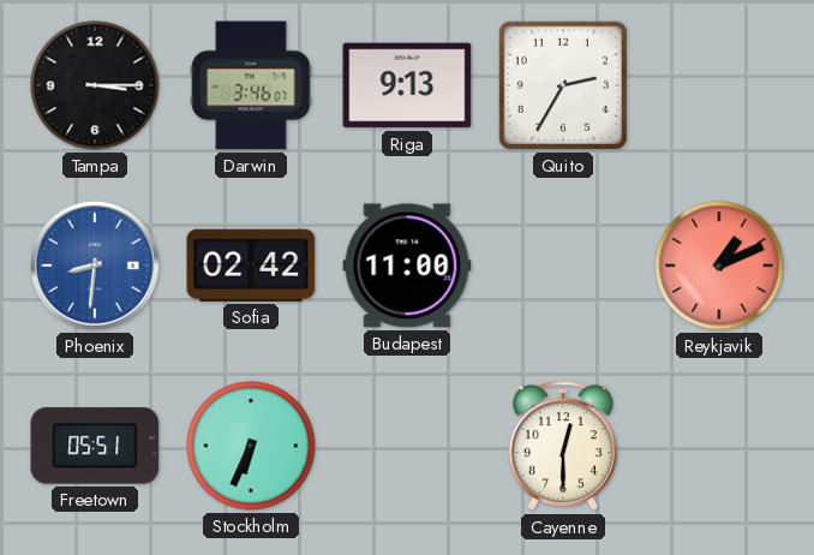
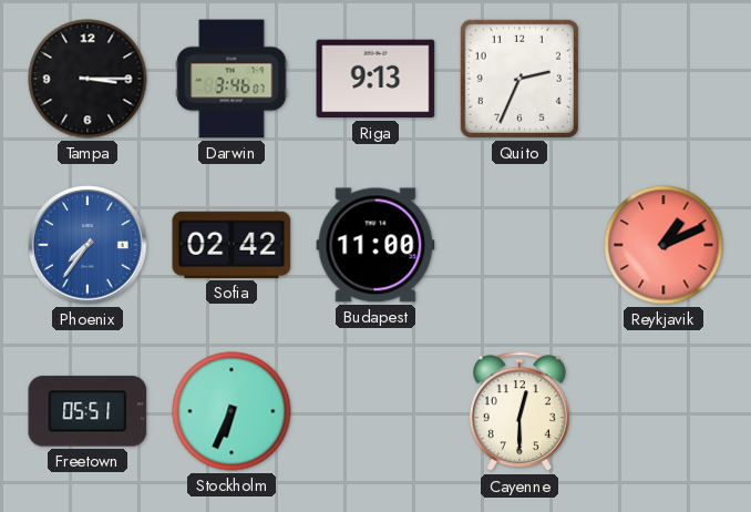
Quito: 2:35 -> 2:34
Phoenix: 8:31 -> 7:36
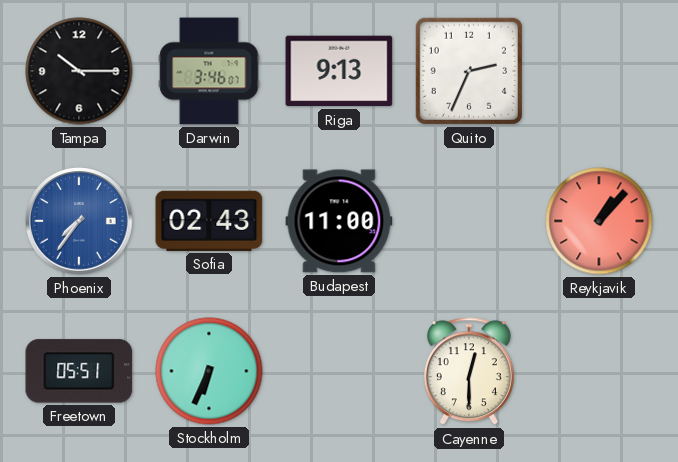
Tampa: 3:15 -> 10:15
Sofia: 02:42 -> 02:43
Reykjavik: 1:11 -> 1:07
